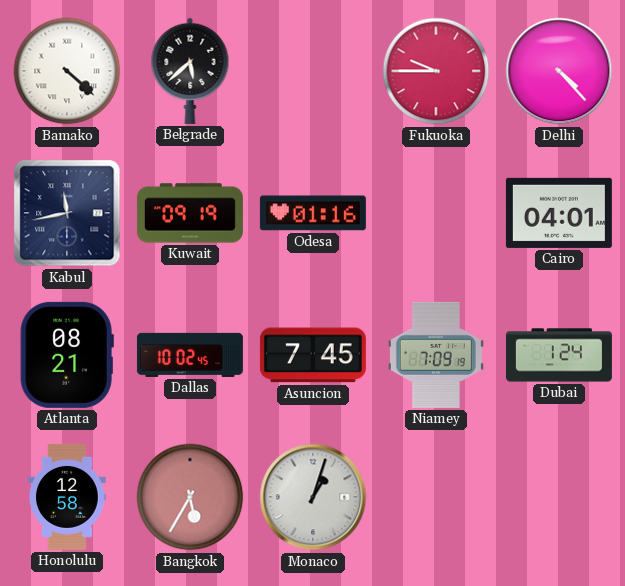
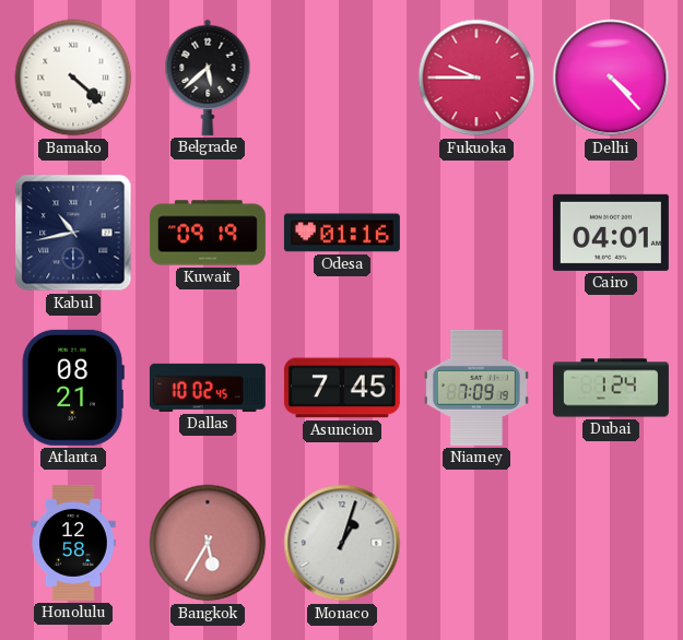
Kabul: 11:43 -> 10:43
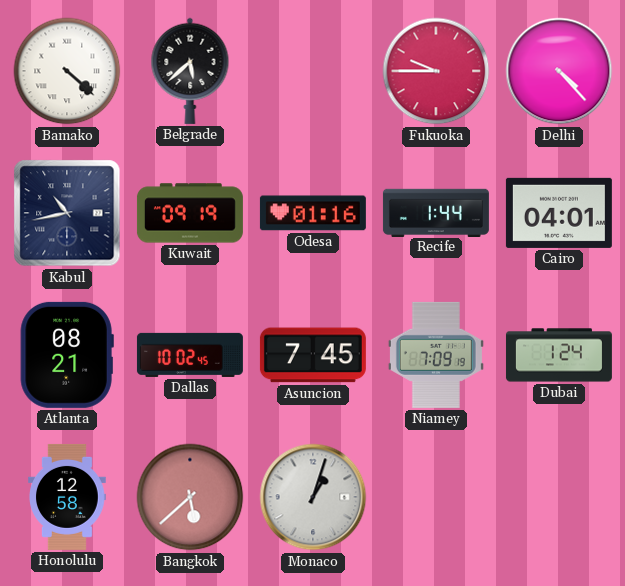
Recife: none -> 1:44
Bangkok: 5:35 -> 5:38
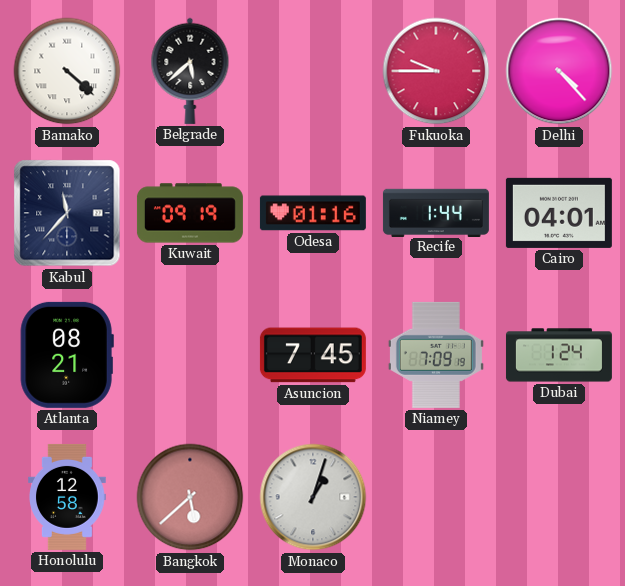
Kabul: 10:43 -> 11:37
Dallas: 10:02 -> none
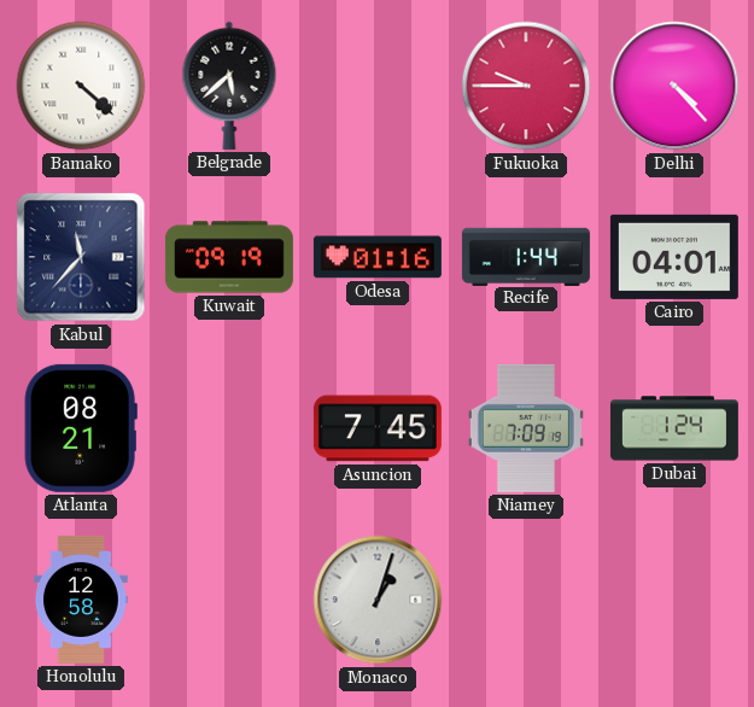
Bangkok: 5:38 -> none
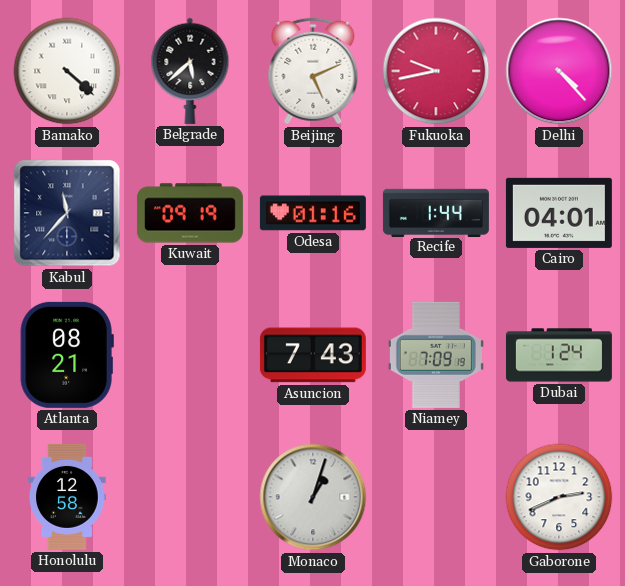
Beijing: none -> 5:11
Fukuoka: 9:45 -> 9:43
Asuncion: 7:45 -> 7:43
Gaborone: none -> 2:41
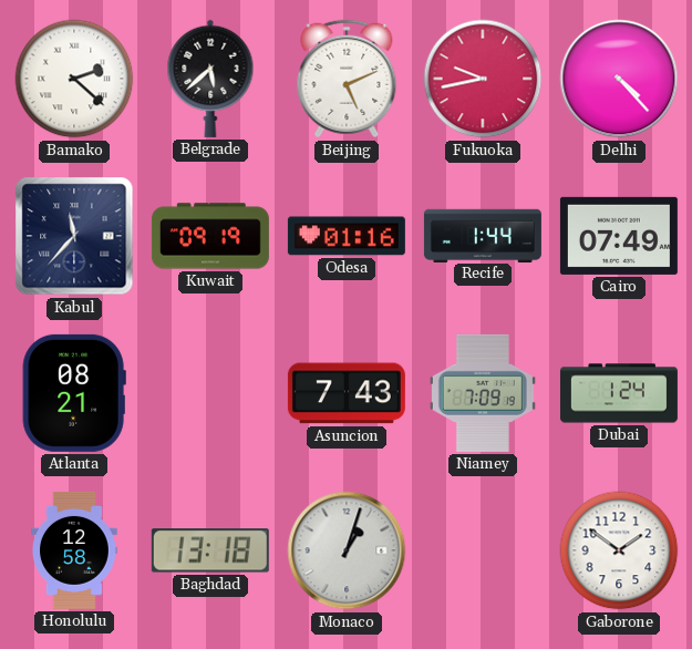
Bamako: 4:22 -> 2:22
Cairo: 04:01 -> 07:49
Baghdad: none -> 13:18
Gaborone: 2:41 -> 1:51
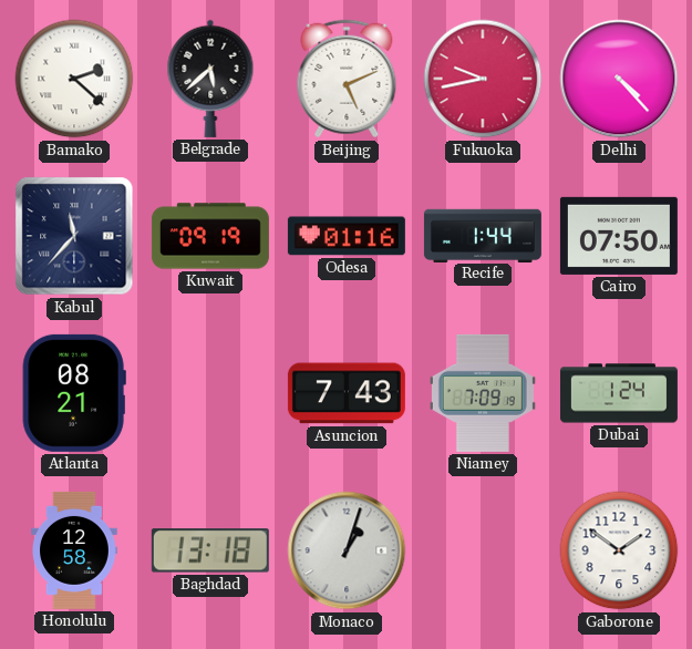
Cairo: 07:49 -> 07:50
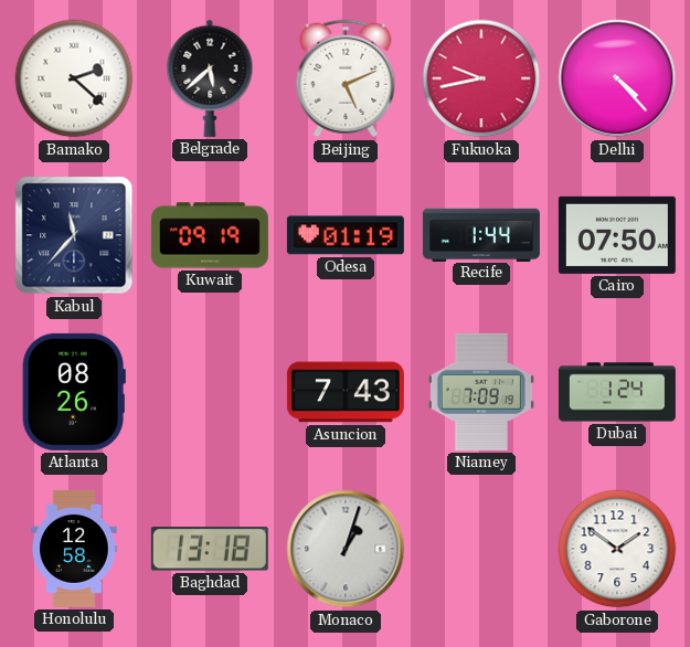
Odesa: 01:16 -> 01:19
Atlanta: 08:21 -> 08:26
